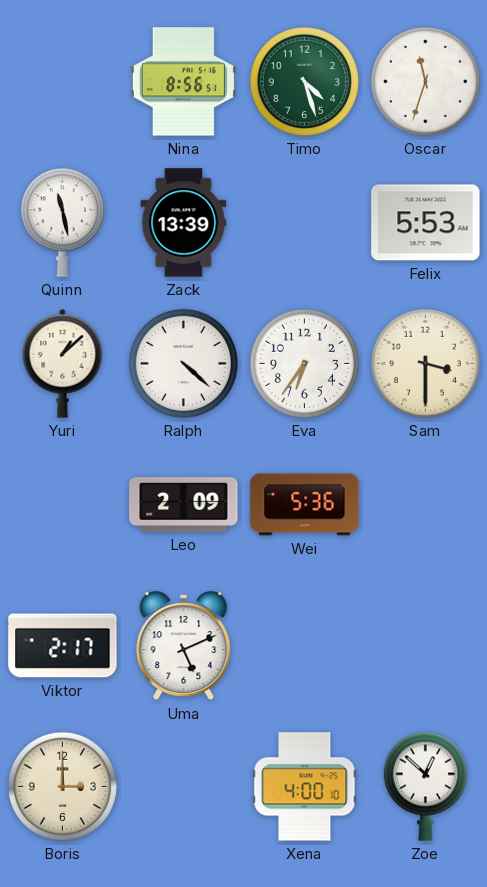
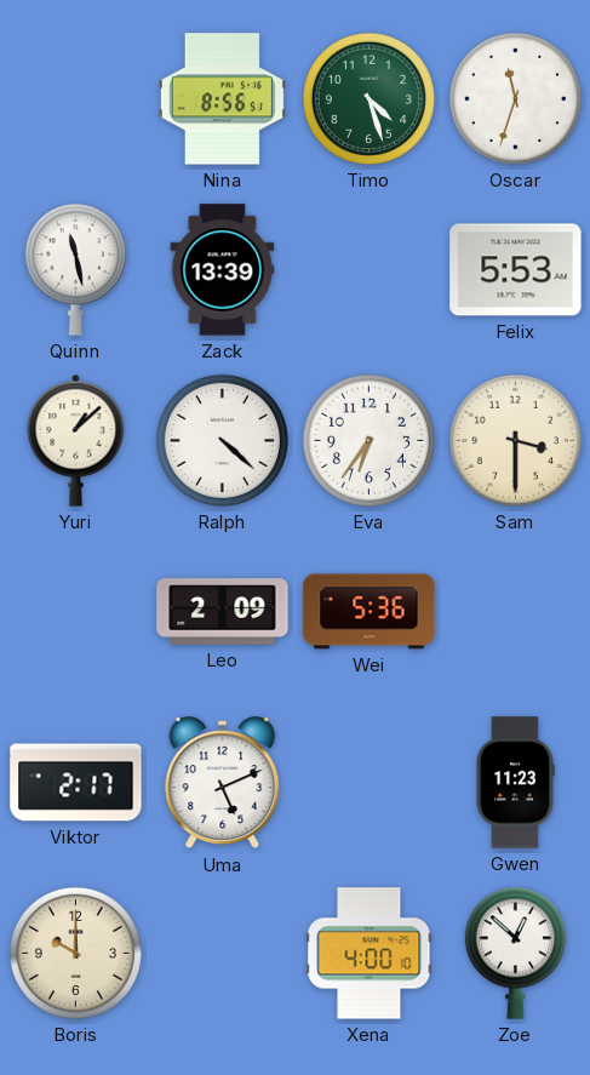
Gwen: none -> 11:23
Boris: 3:00 -> 10:00
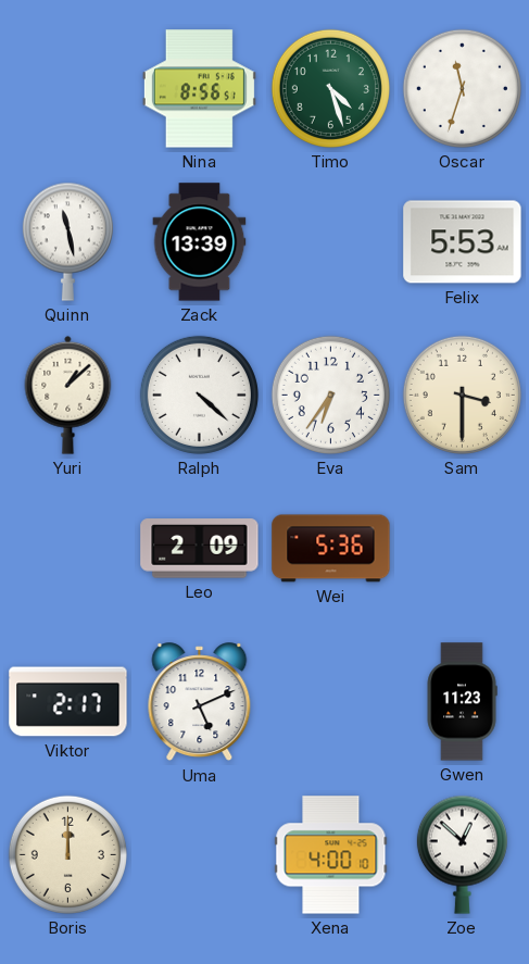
Boris: 10:00 -> 12:00
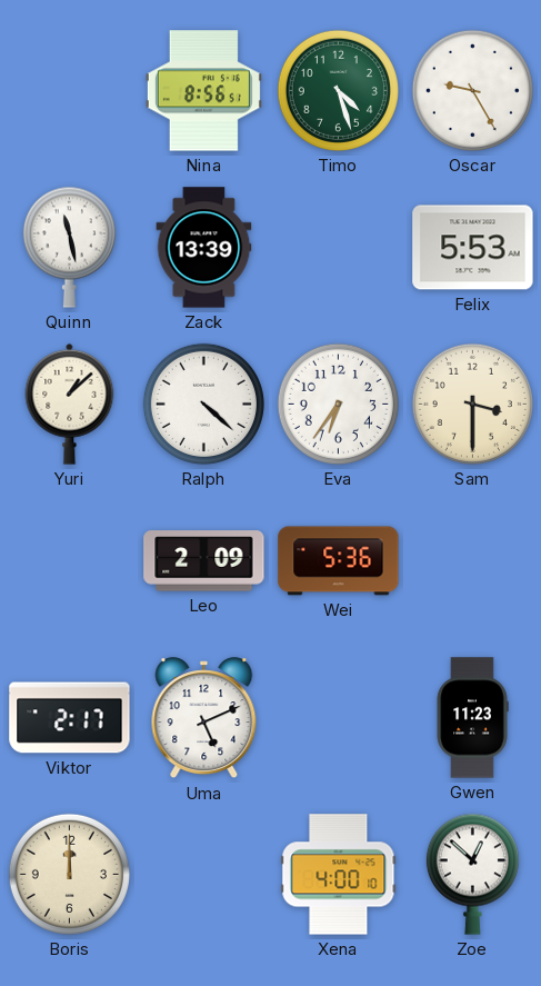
Oscar: 11:33 -> 9:25
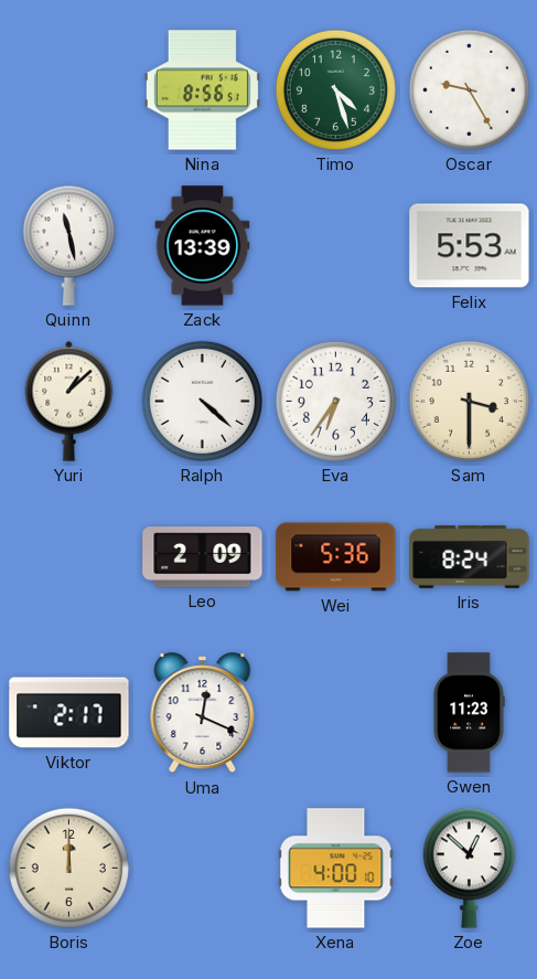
Iris: none -> 8:24
Uma: 5:11 -> 12:19
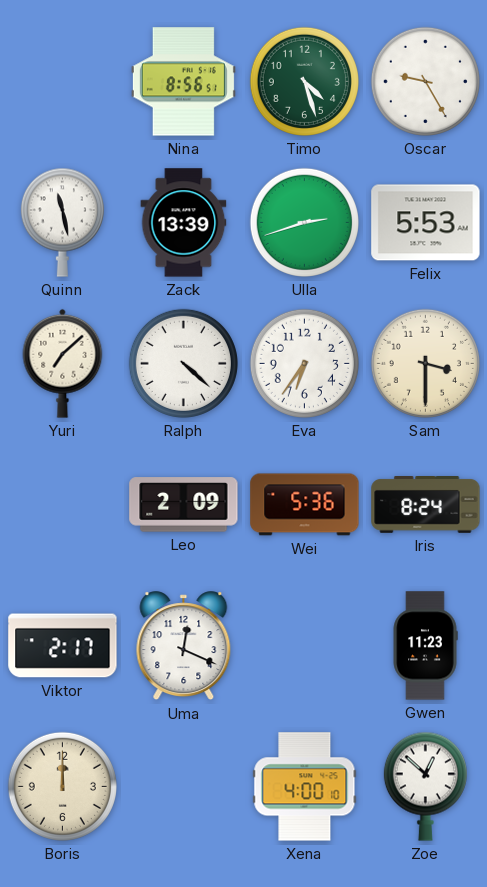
Ulla: none -> 2:42
Yuri: 1:08 -> 7:08
